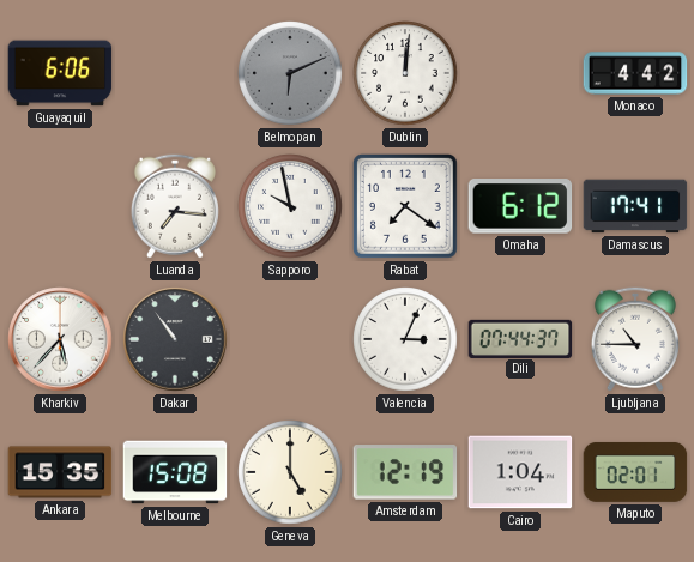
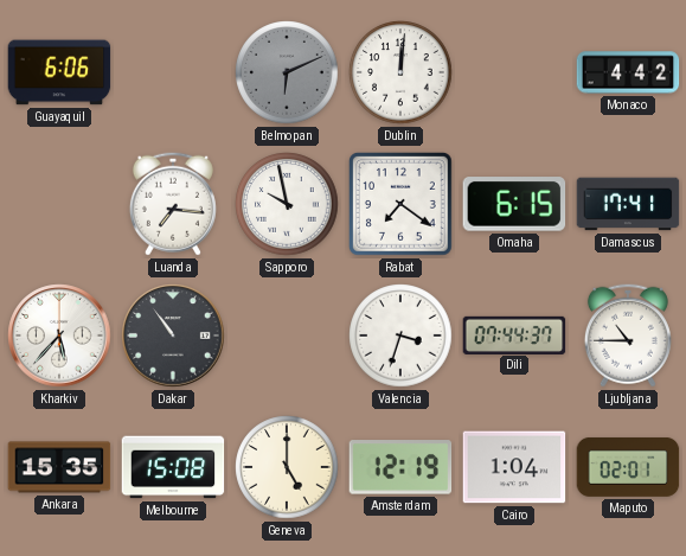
Omaha: 6:12 -> 6:15
Valencia: 3:04 -> 3:33
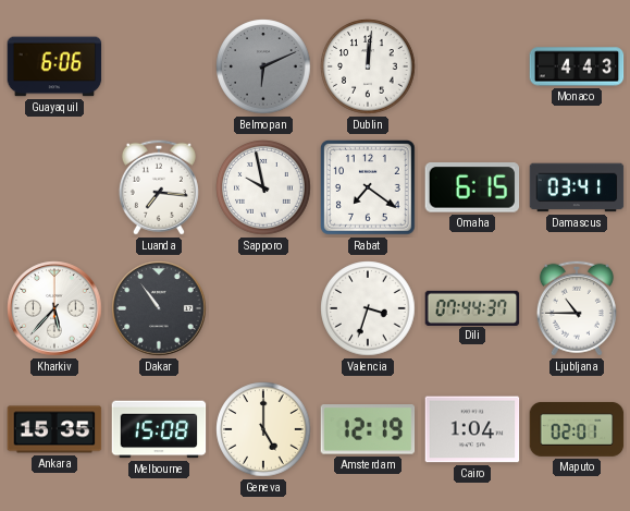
Monaco: 4:42 -> 4:43
Damascus: 17:41 -> 03:41
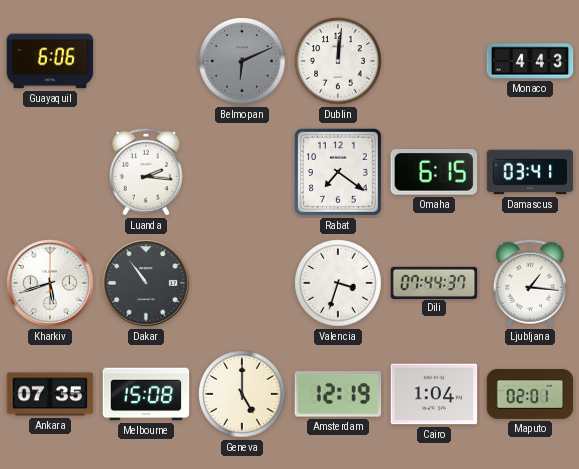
Luanda: 7:16 -> 2:16
Sapporo: 9:58 -> none
Kharkiv: 5:37 -> 5:42
Ljubljana: 10:45 -> 1:16
Ankara: 15:35 -> 07:35
